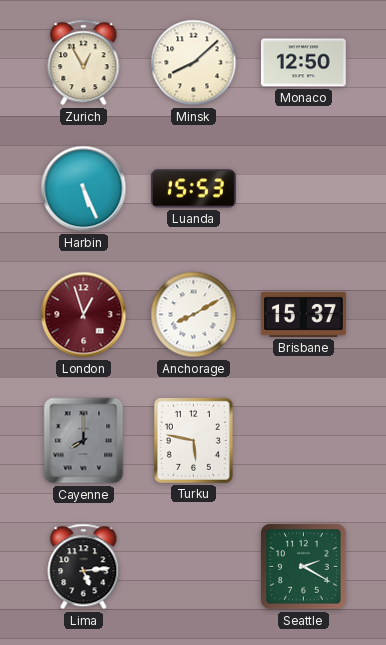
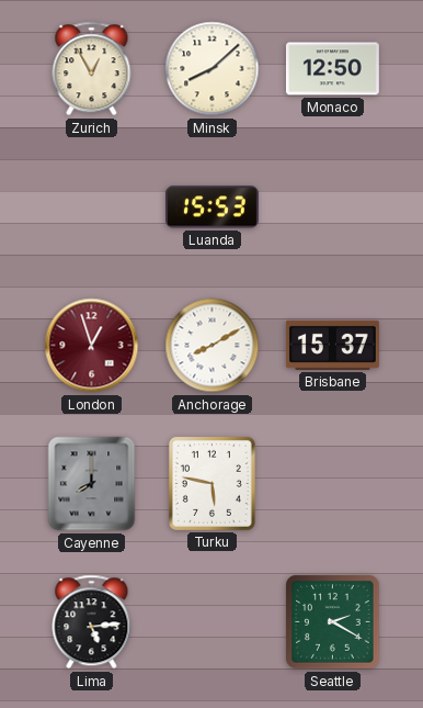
Harbin: 5:26 -> none
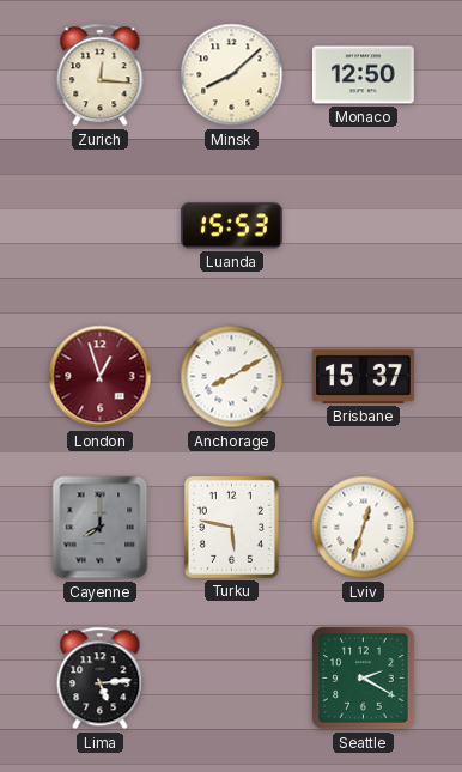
Zurich: 12:55 -> 12:16
Lviv: none -> 12:33
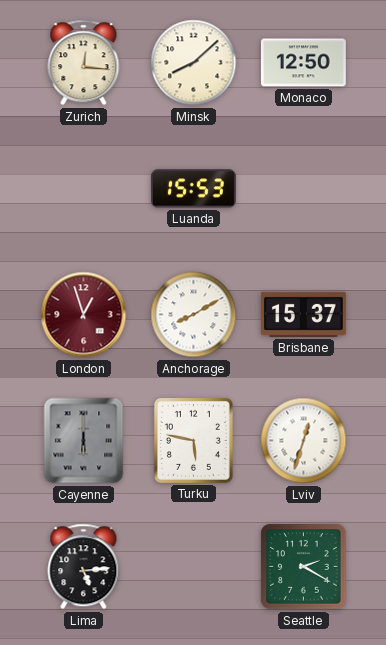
Cayenne: 8:00 -> 6:00
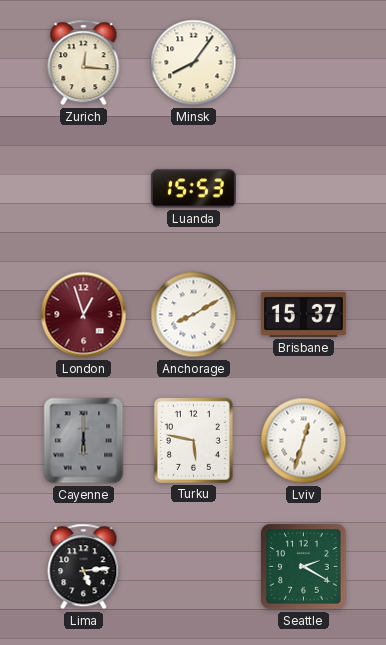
Minsk: 8:08 -> 8:06
Monaco: 12:50 -> none
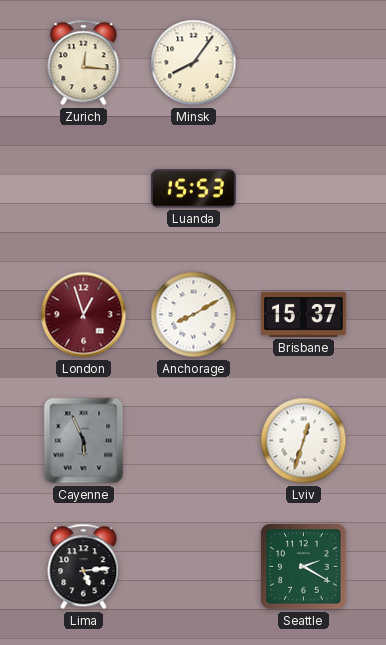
Cayenne: 6:00 -> 5:56
Turku: 5:47 -> none
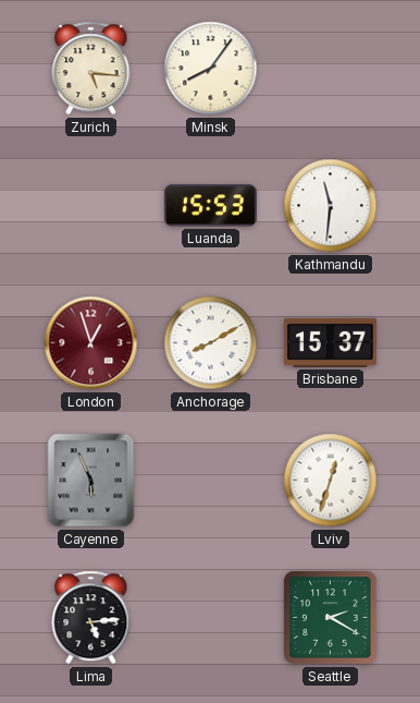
Zurich: 12:16 -> 5:16
Kathmandu: none -> 11:31
